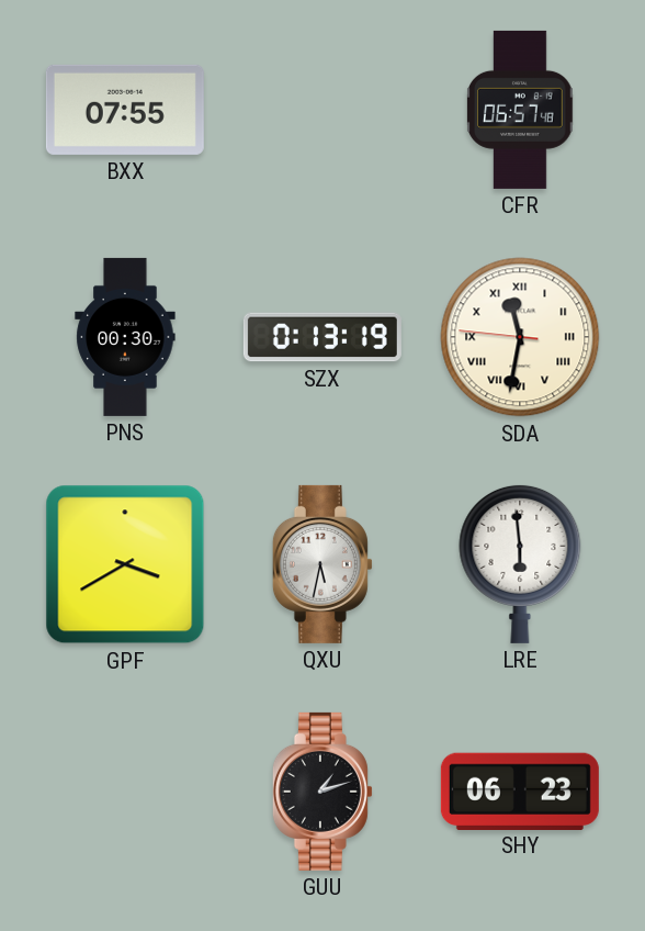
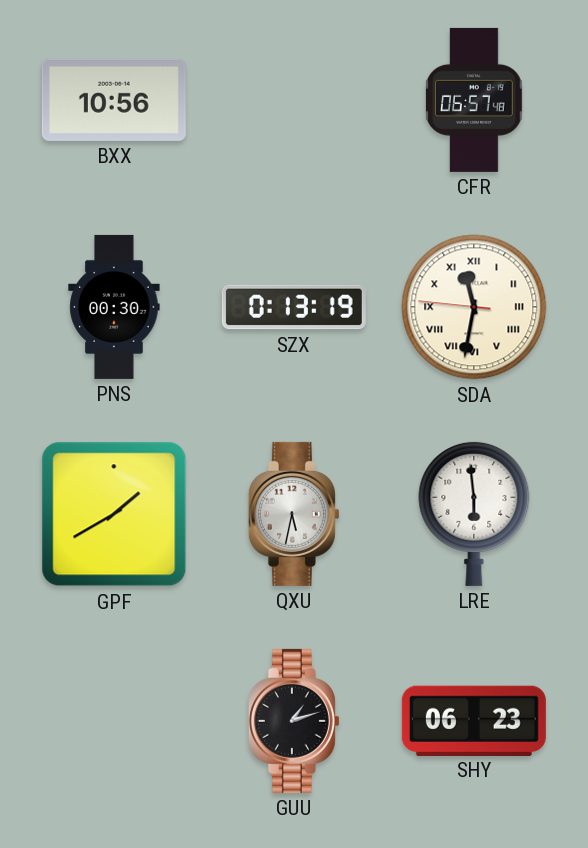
BXX: 07:55 -> 10:56
GPF: 3:40 -> 1:40
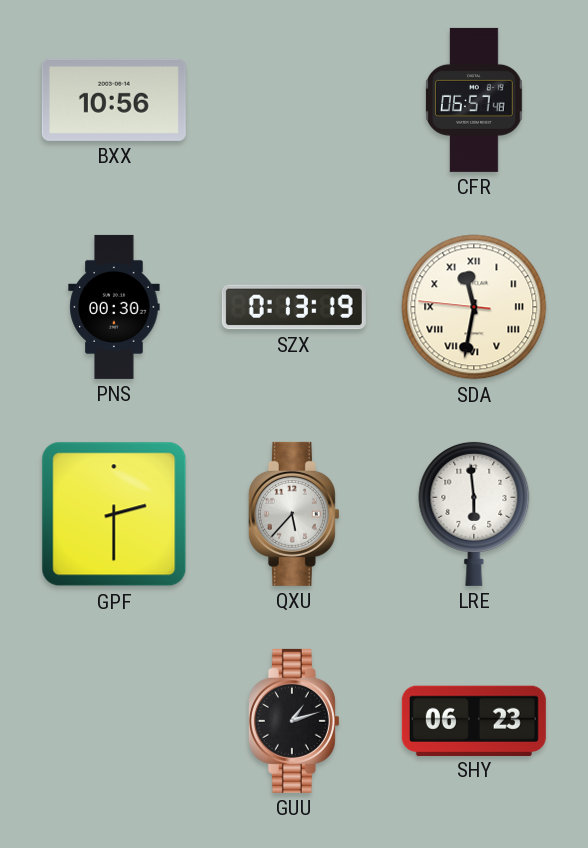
GPF: 1:40 -> 2:30
QXU: 5:32 -> 5:37
